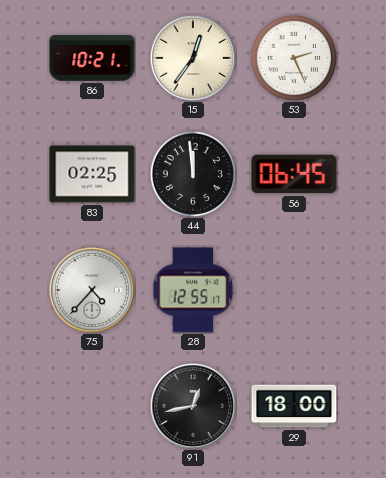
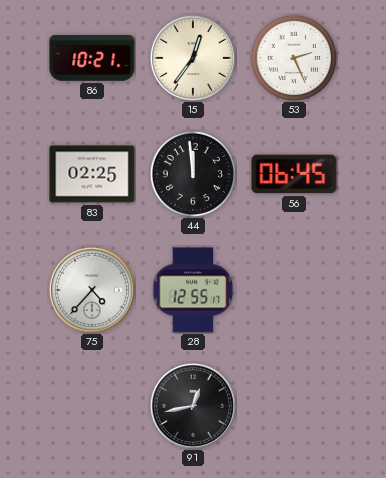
29: 18:00 -> none
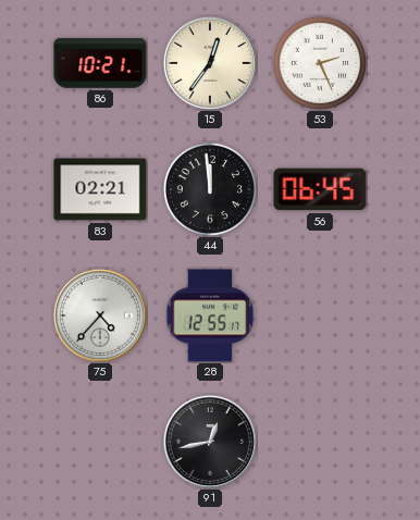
83: 02:25 -> 02:21
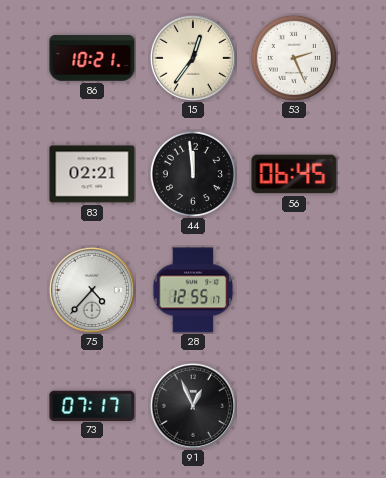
73: none -> 07:17
91: 12:43 -> 12:56
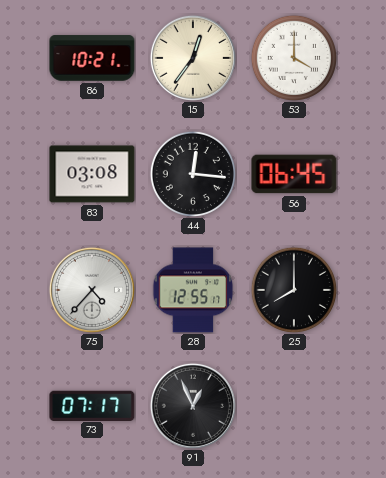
53: 2:26 -> 4:00
83: 02:21 -> 03:08
44: 11:59 -> 12:16
25: none -> 8:00
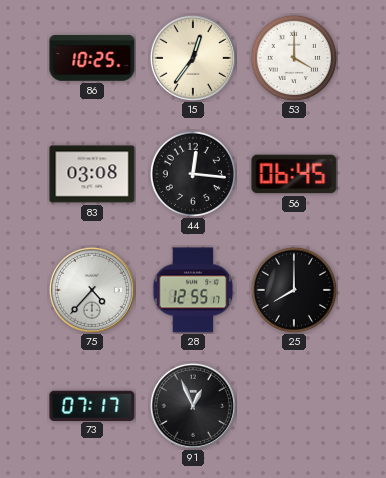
86: 10:21 -> 10:25
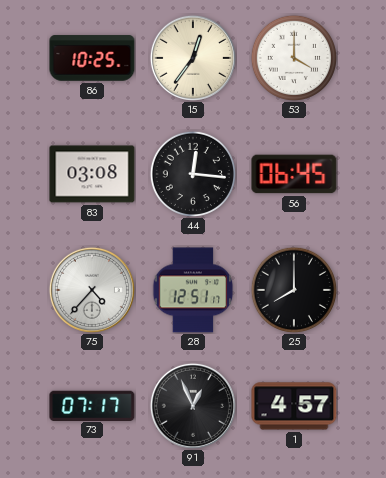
28: 12:55 -> 12:51
1: none -> 4:57
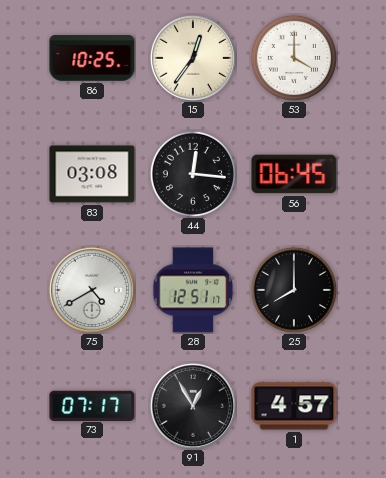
75: 4:37 -> 4:40
91: 12:56 -> 12:55
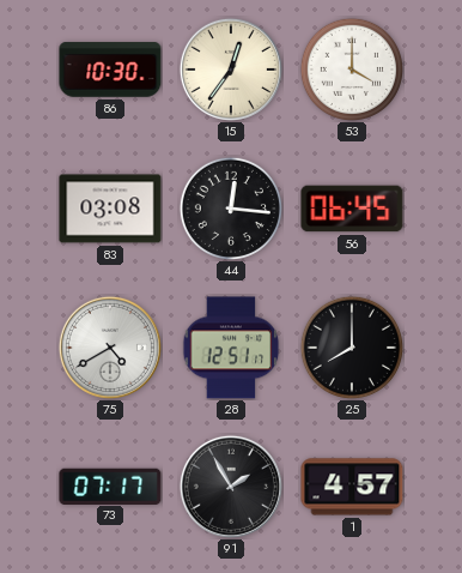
86: 10:25 -> 10:30
91: 12:55 -> 1:55
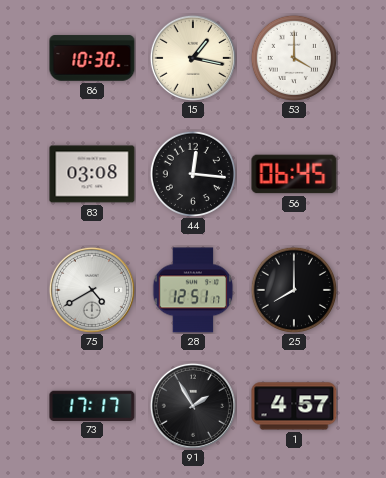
15: 12:36 -> 1:17
73: 07:17 -> 17:17
